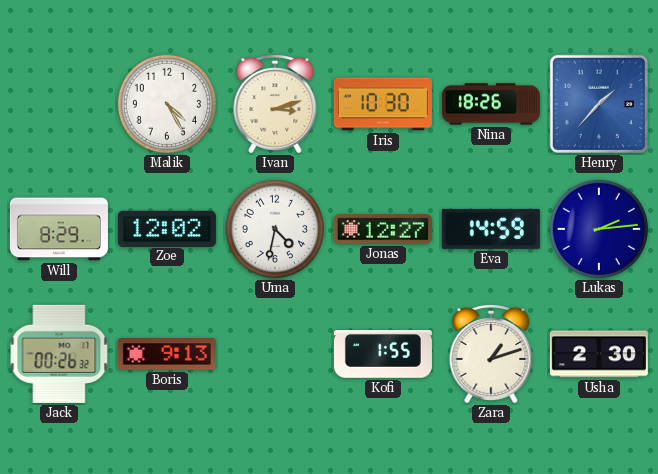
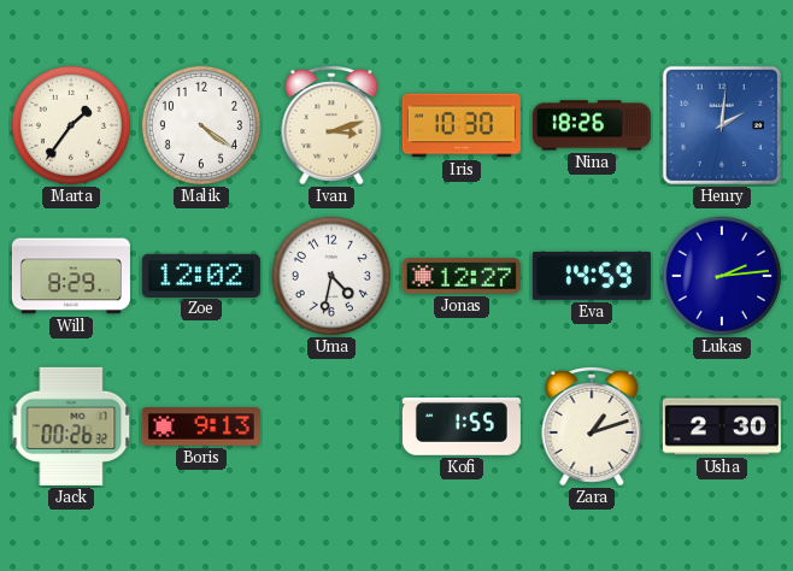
Marta: none -> 1:36
Malik: 4:25 -> 4:21
Henry: 1:37 -> 2:01
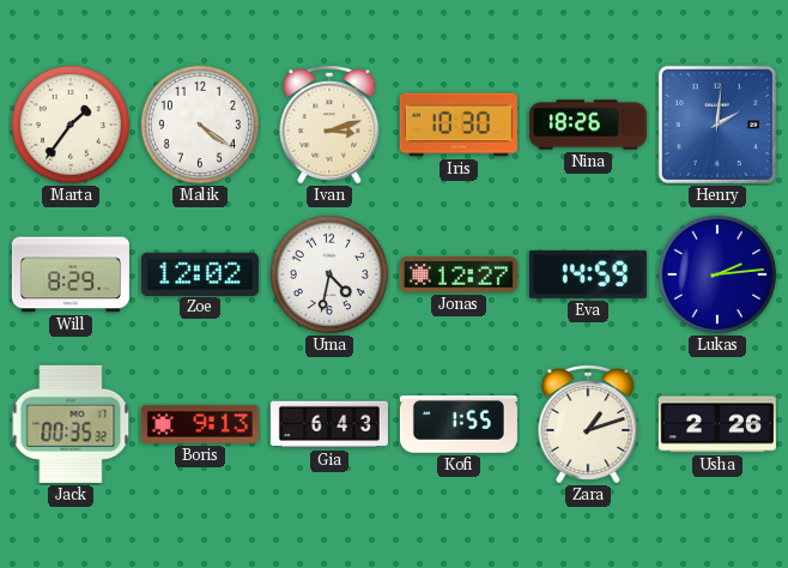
Jack: 00:26 -> 00:35
Gia: none -> 6:43
Usha: 2:30 -> 2:26
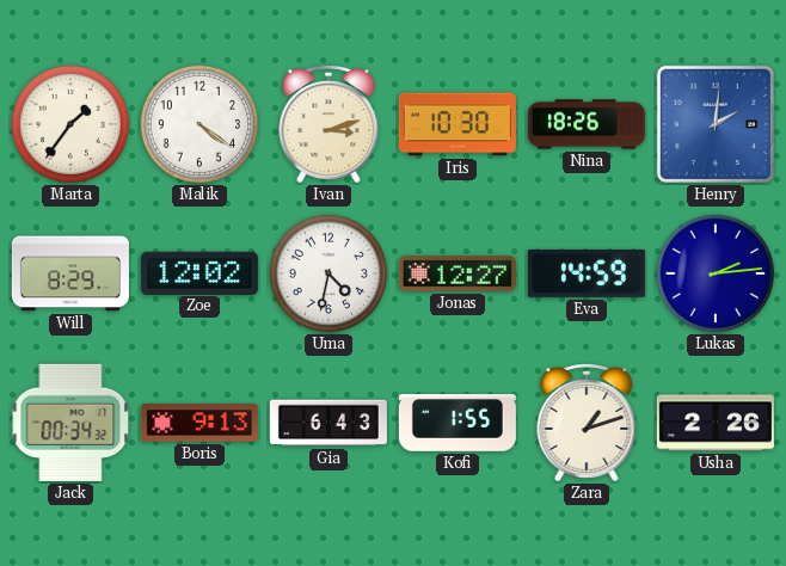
Jack: 00:35 -> 00:34
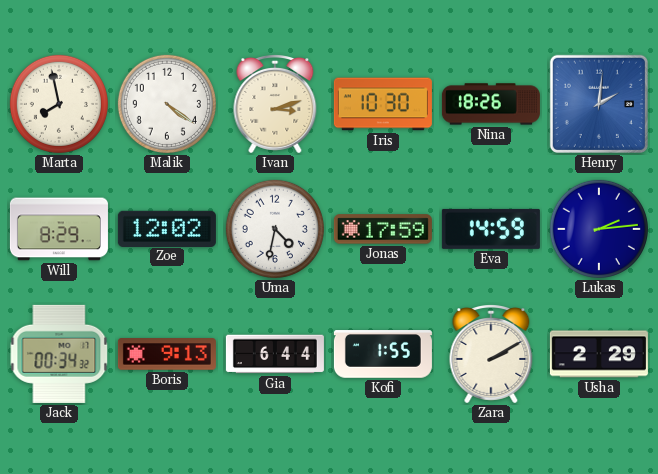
Marta: 1:36 -> 7:58
Jonas: 12:27 -> 17:59
Gia: 6:43 -> 6:44
Zara: 1:12 -> 2:10
Usha: 2:26 -> 2:29
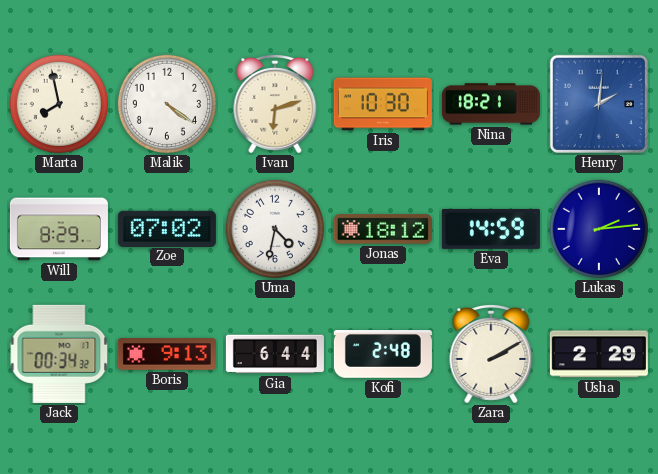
Ivan: 3:12 -> 6:12
Nina: 18:26 -> 18:21
Zoe: 12:02 -> 07:02
Jonas: 17:59 -> 18:12
Kofi: 1:55 -> 2:48
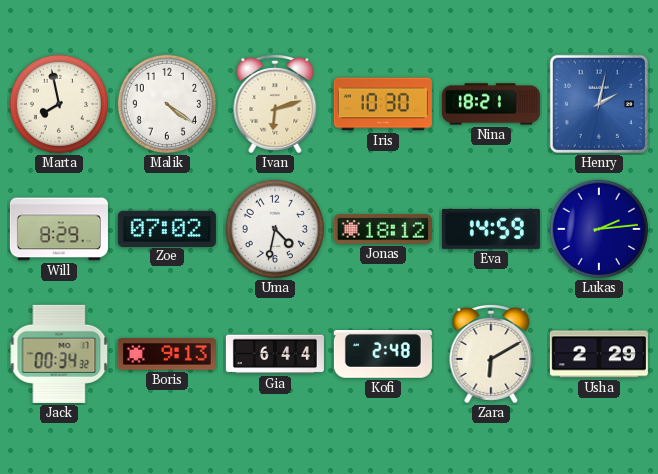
Henry: 2:01 -> 2:02
Zara: 2:10 -> 6:10
